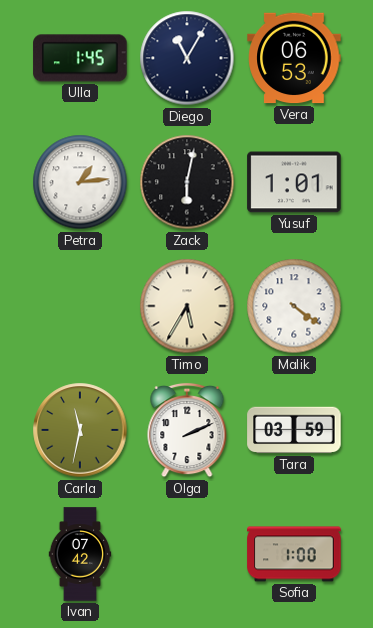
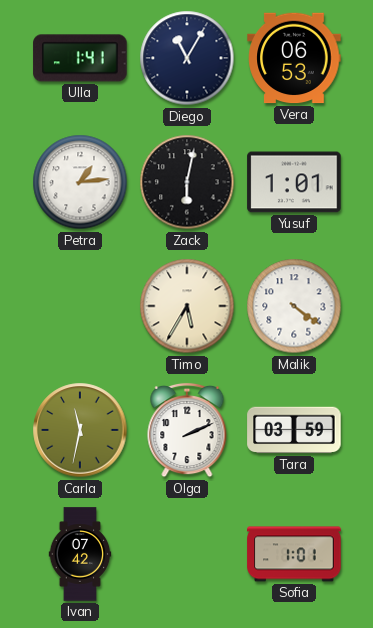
Ulla: 1:45 -> 1:41
Sofia: 1:00 -> 1:01
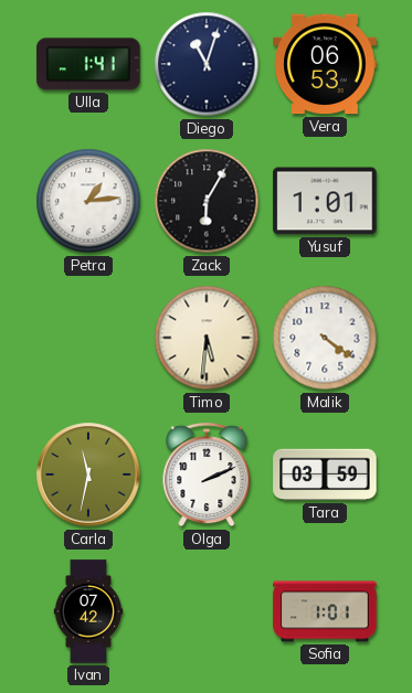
Diego: 11:05 -> 11:03
Zack: 6:02 -> 6:05
Timo: 5:35 -> 5:31
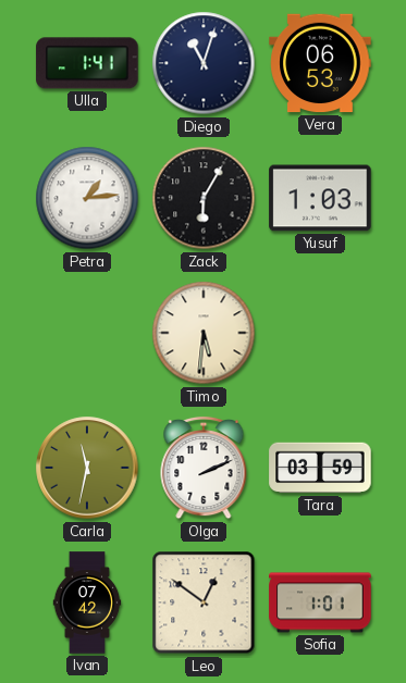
Yusuf: 1:01 -> 1:03
Malik: 4:21 -> none
Leo: none -> 12:51
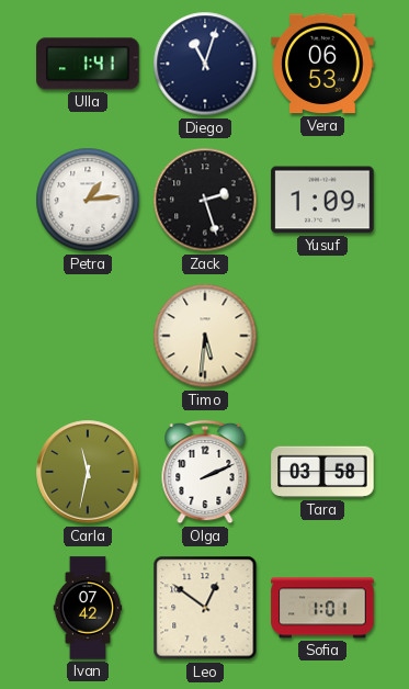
Zack: 6:05 -> 2:27
Yusuf: 1:03 -> 1:09
Tara: 03:59 -> 03:58
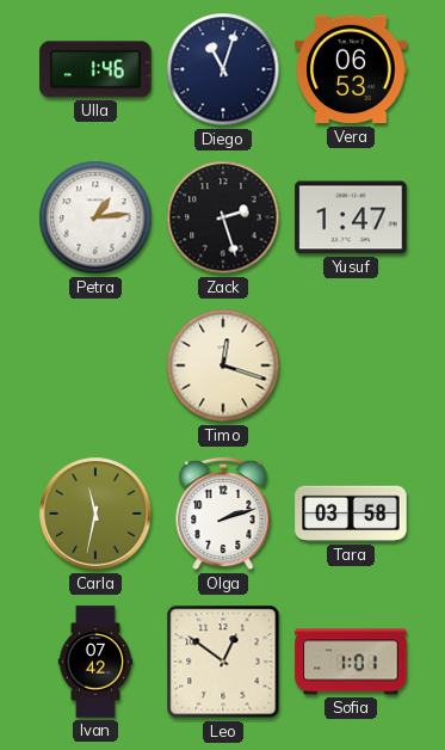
Ulla: 1:41 -> 1:46
Yusuf: 1:09 -> 1:47
Timo: 5:31 -> 12:18
Olga: 2:11 -> 2:12
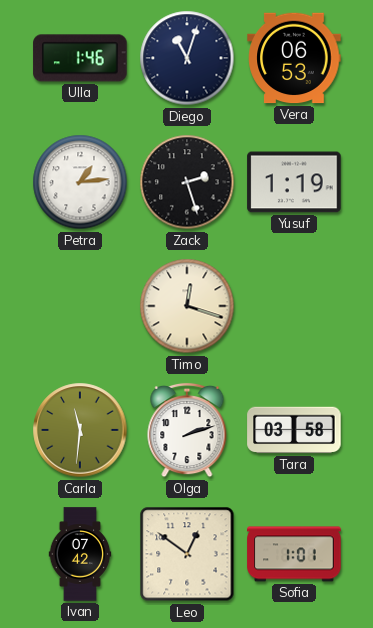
Yusuf: 1:47 -> 1:19
Carla: 11:32 -> 11:31
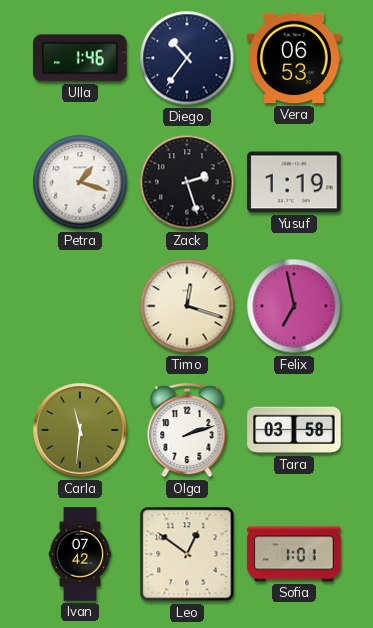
Diego: 11:03 -> 10:36
Petra: 1:14 -> 1:18
Felix: none -> 6:58
